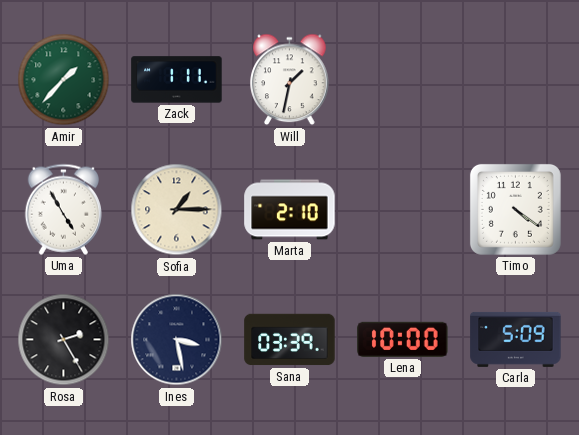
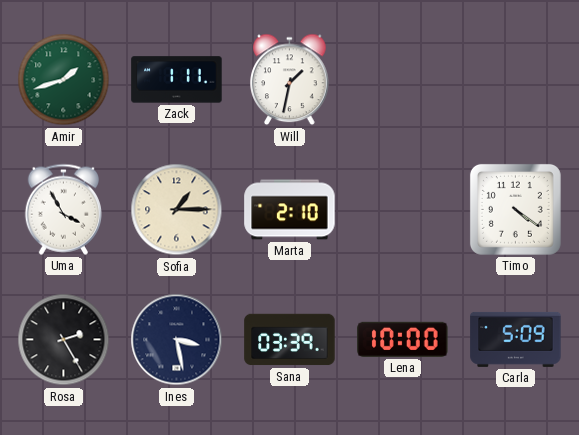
Amir: 1:37 -> 1:42
Uma: 4:55 -> 3:55
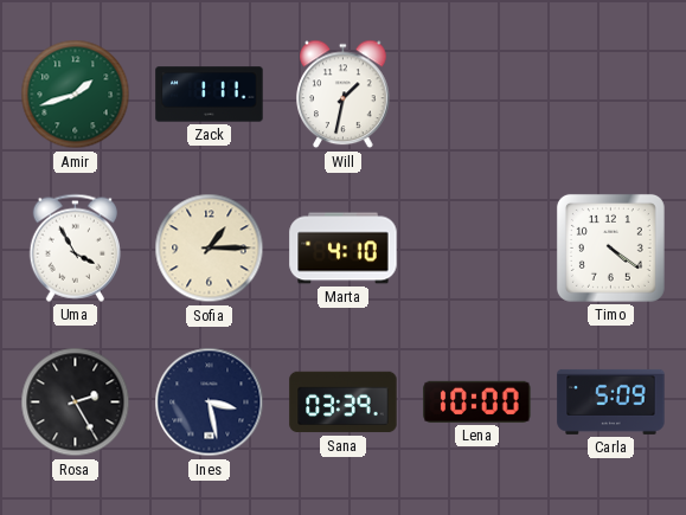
Marta: 2:10 -> 4:10
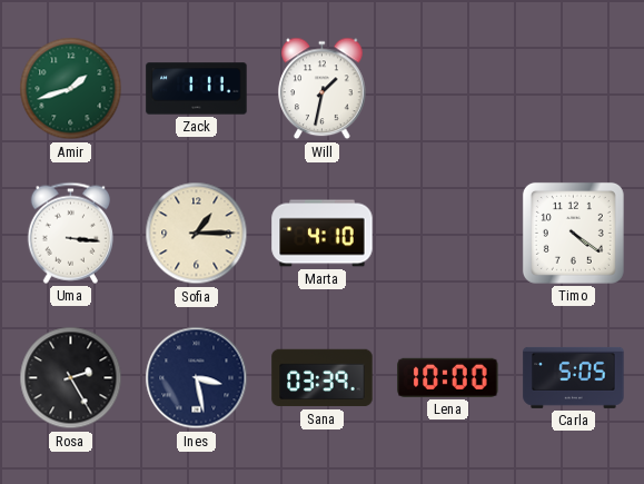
Uma: 3:55 -> 3:16
Carla: 5:09 -> 5:05
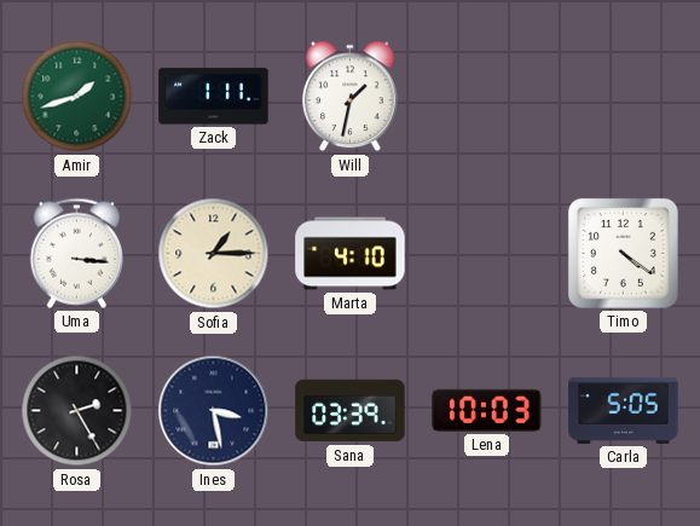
Lena: 10:00 -> 10:03
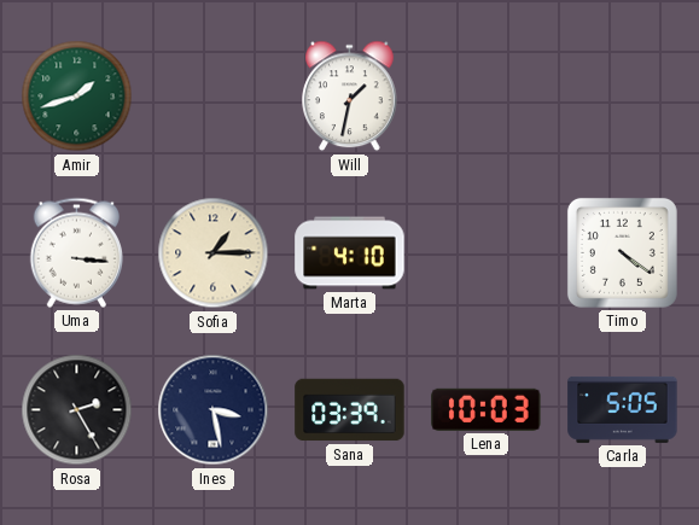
Zack: 1:11 -> none
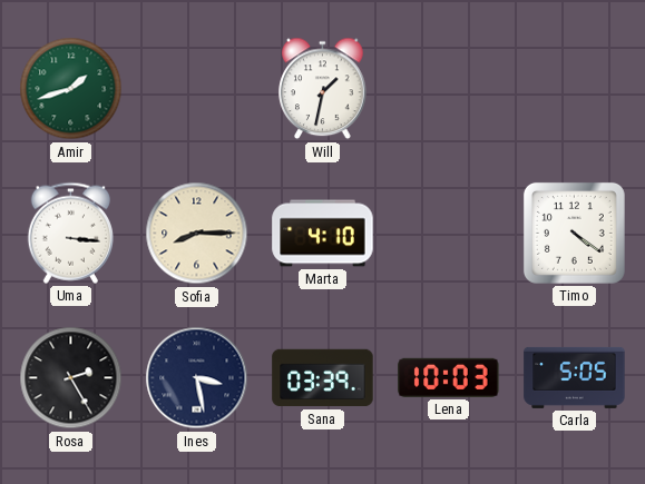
Sofia: 1:15 -> 8:15
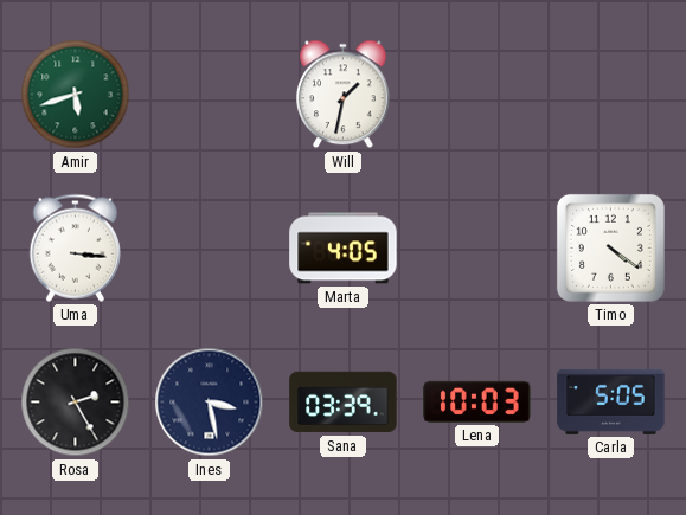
Amir: 1:42 -> 5:42
Sofia: 8:15 -> none
Marta: 4:10 -> 4:05
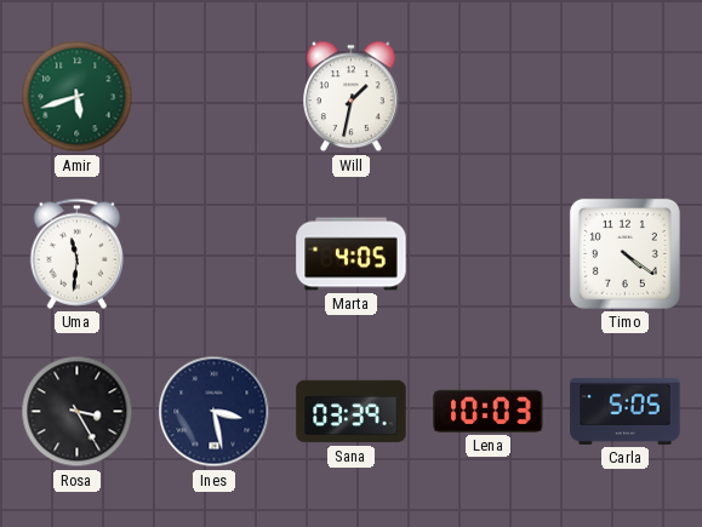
Uma: 3:16 -> 11:31
Rosa: 2:25 -> 3:25
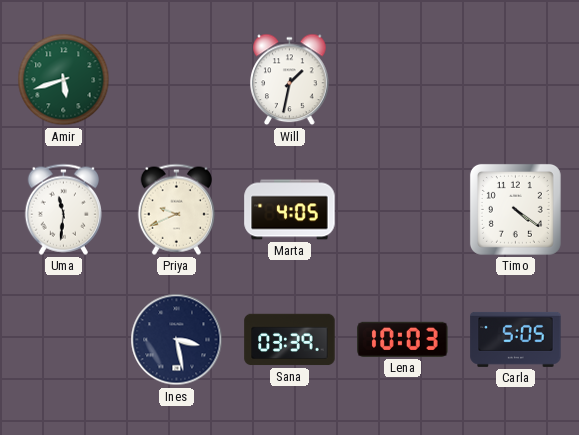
Priya: none -> 9:41
Rosa: 3:25 -> none
